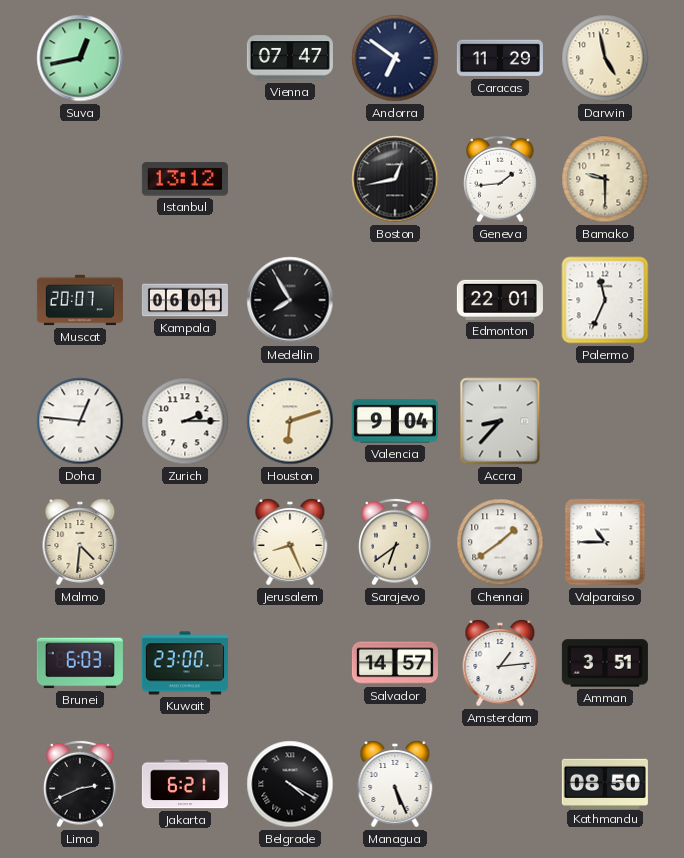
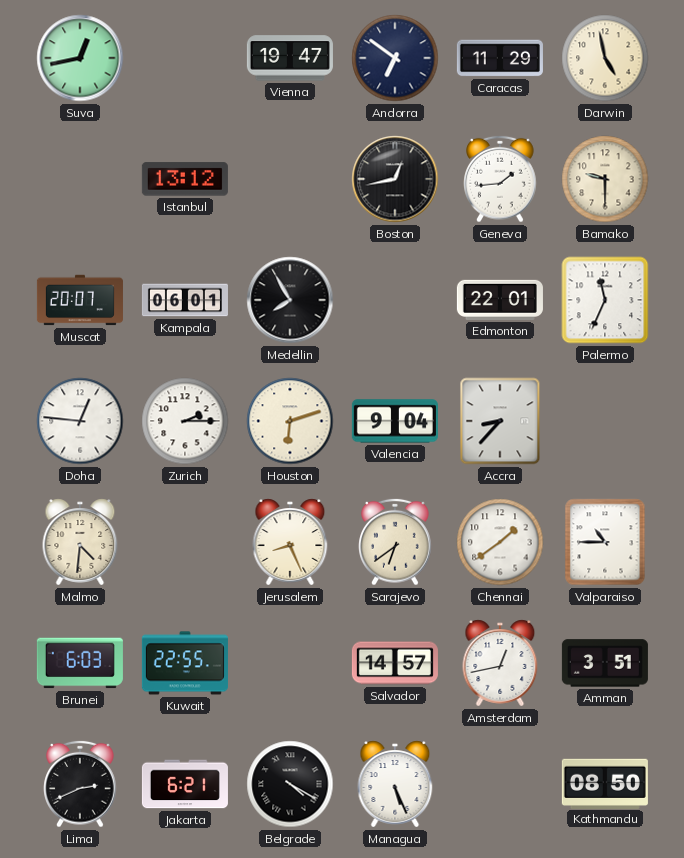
Vienna: 07:47 -> 19:47
Kuwait: 23:00 -> 22:55
Amsterdam: 1:14 -> 12:43
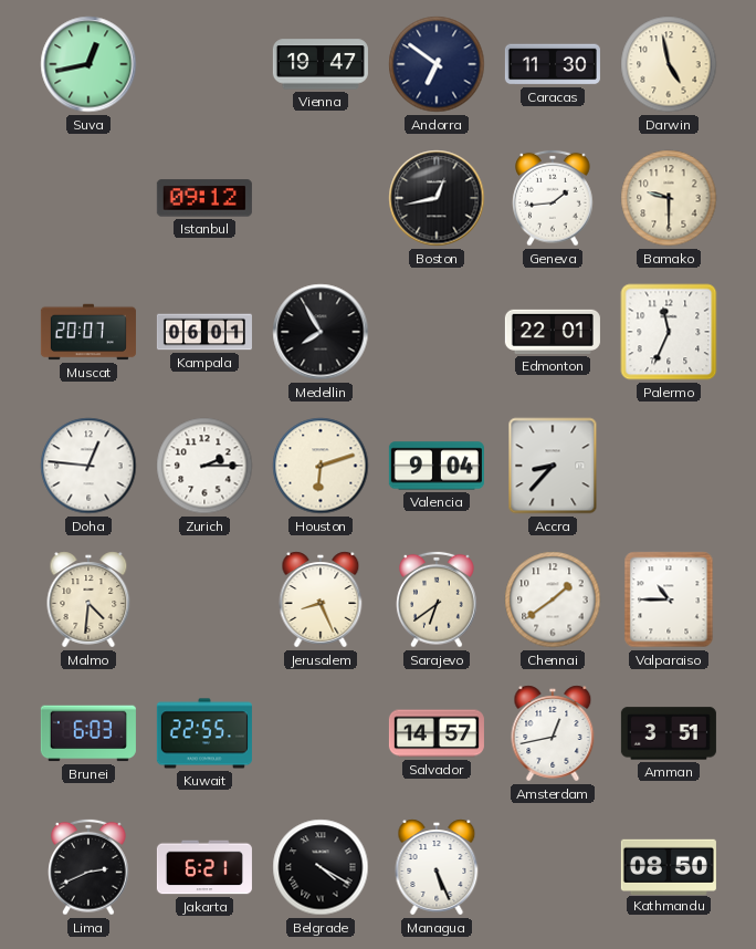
Caracas: 11:29 -> 11:30
Istanbul: 13:12 -> 09:12
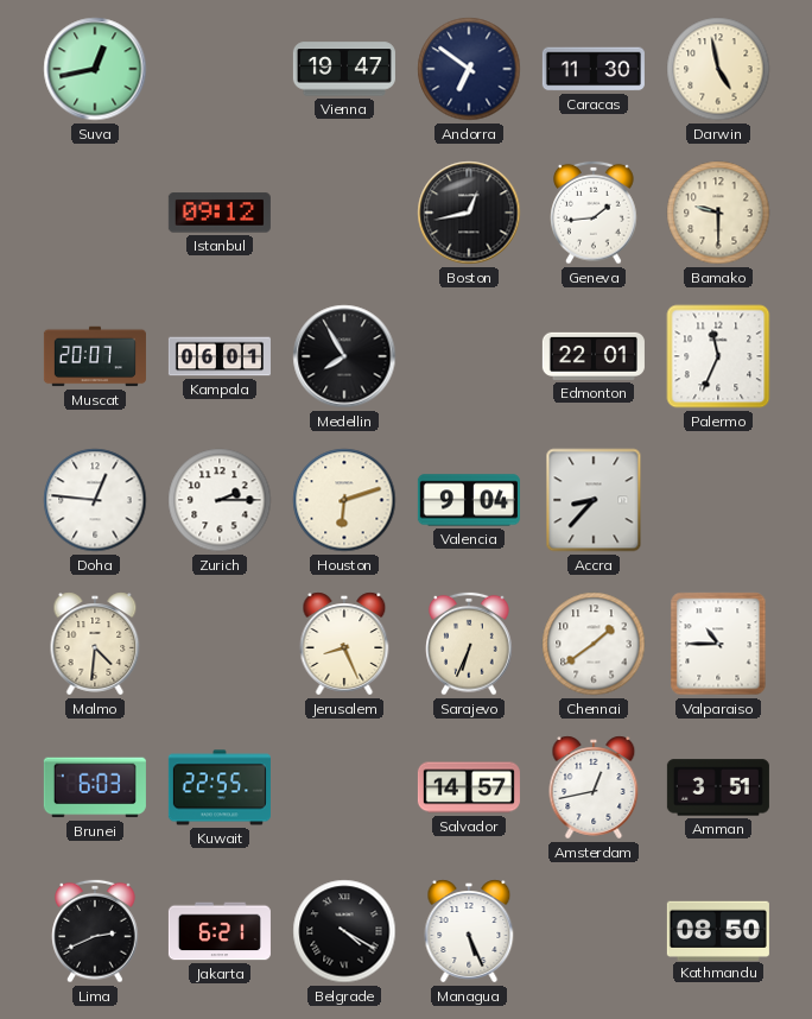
Sarajevo: 6:39 -> 6:34
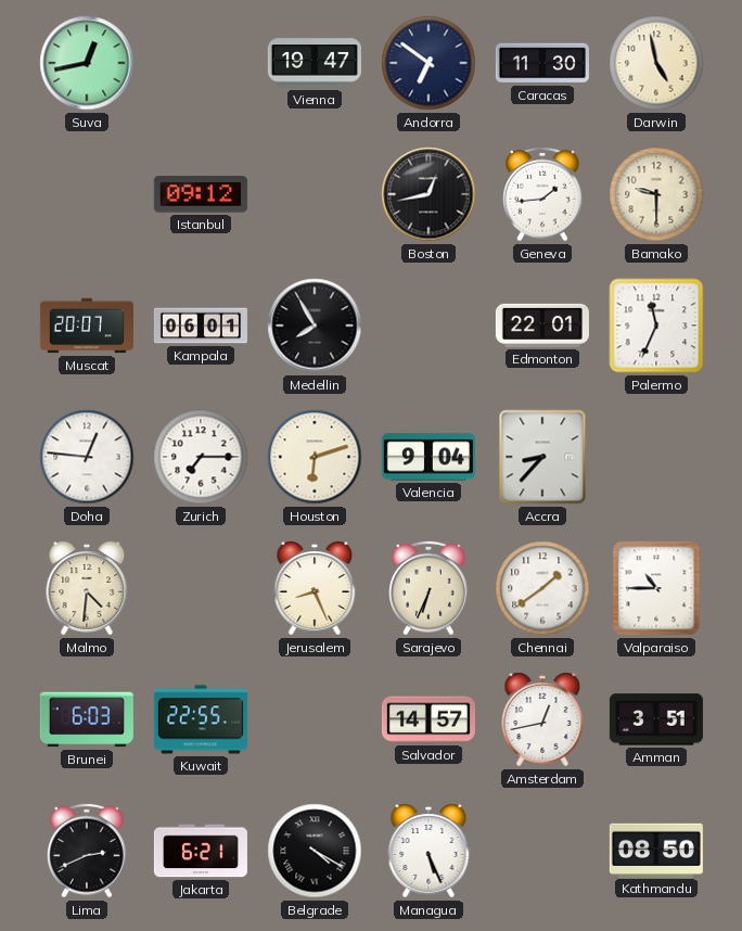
Zurich: 2:15 -> 7:15
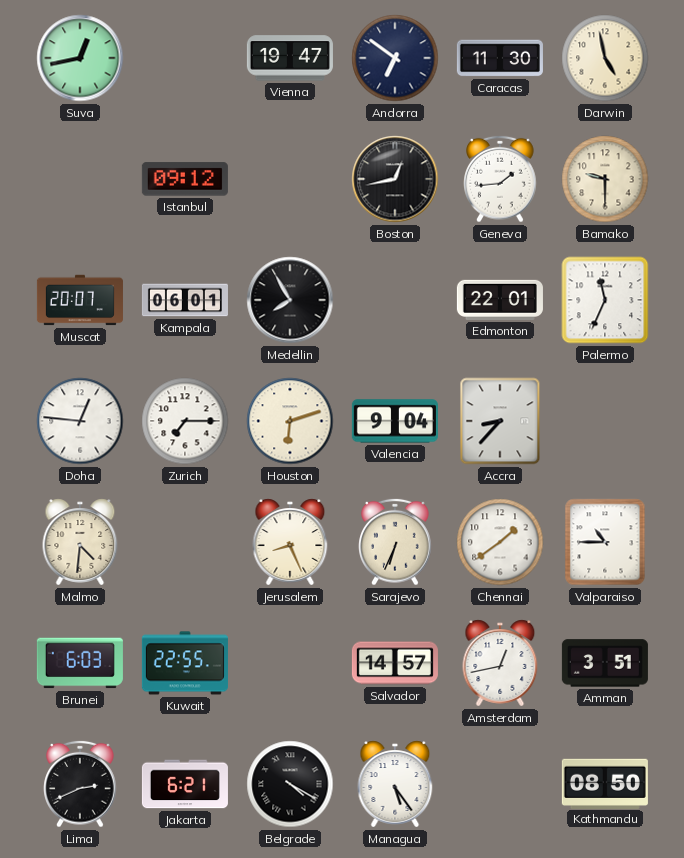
Managua: 5:26 -> 5:24
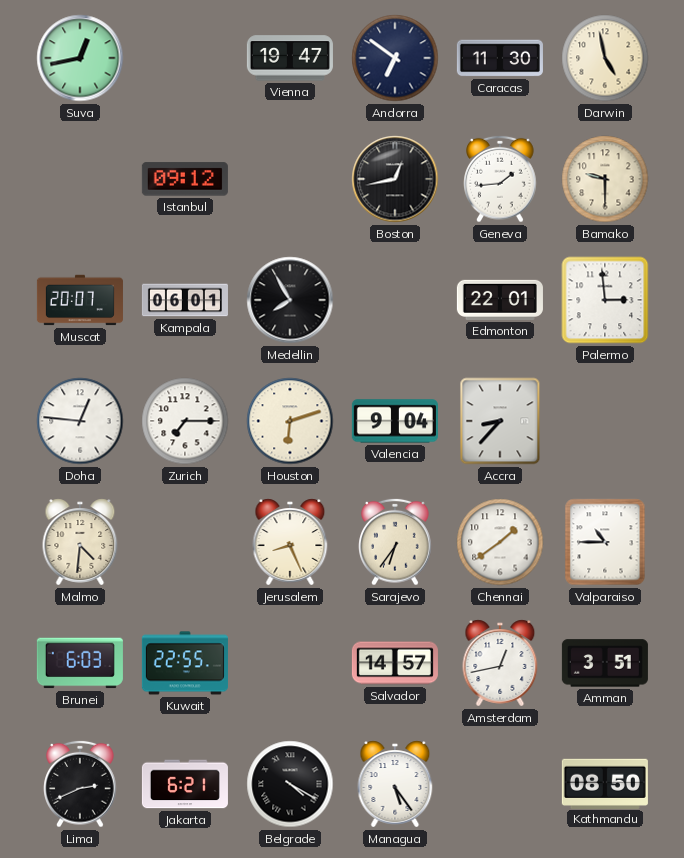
Palermo: 11:34 -> 2:59
Sarajevo: 6:34 -> 6:36
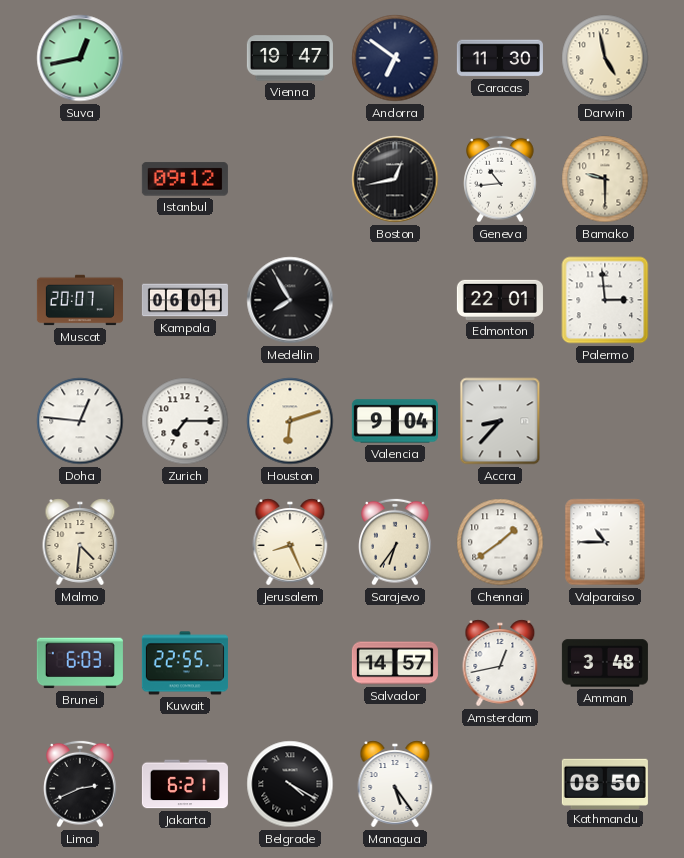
Geneva: 1:44 -> 10:44
Amman: 3:51 -> 3:48
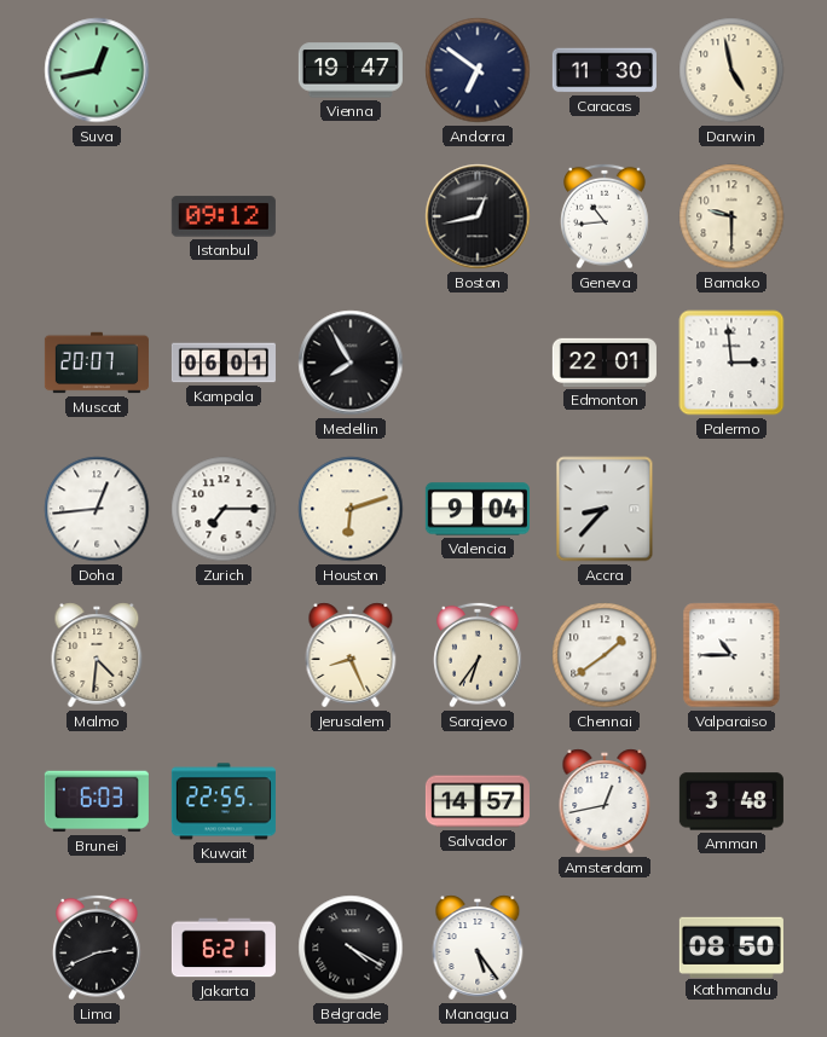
Doha: 12:46 -> 12:44
